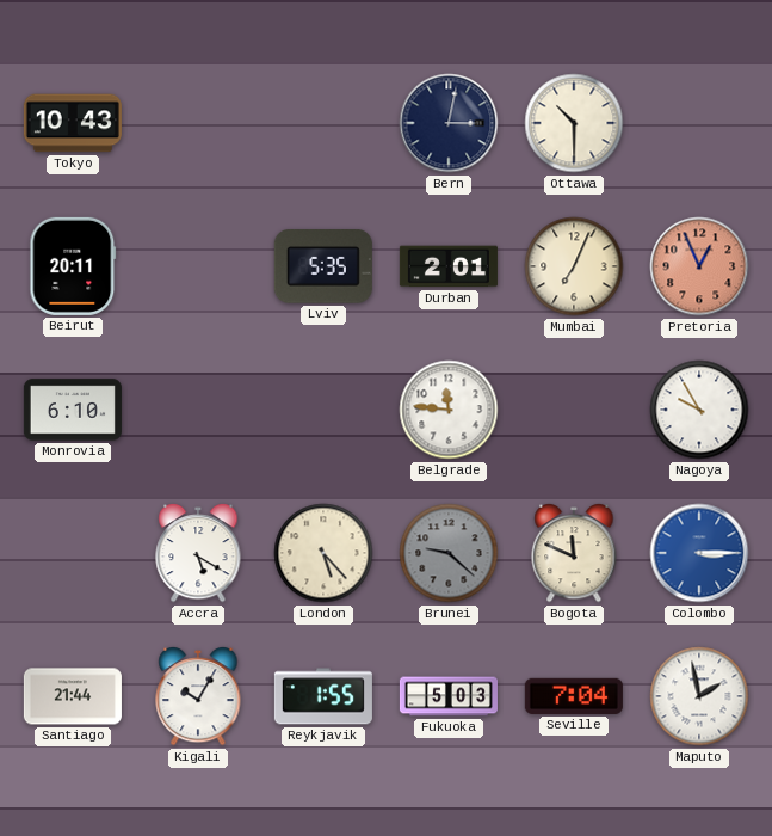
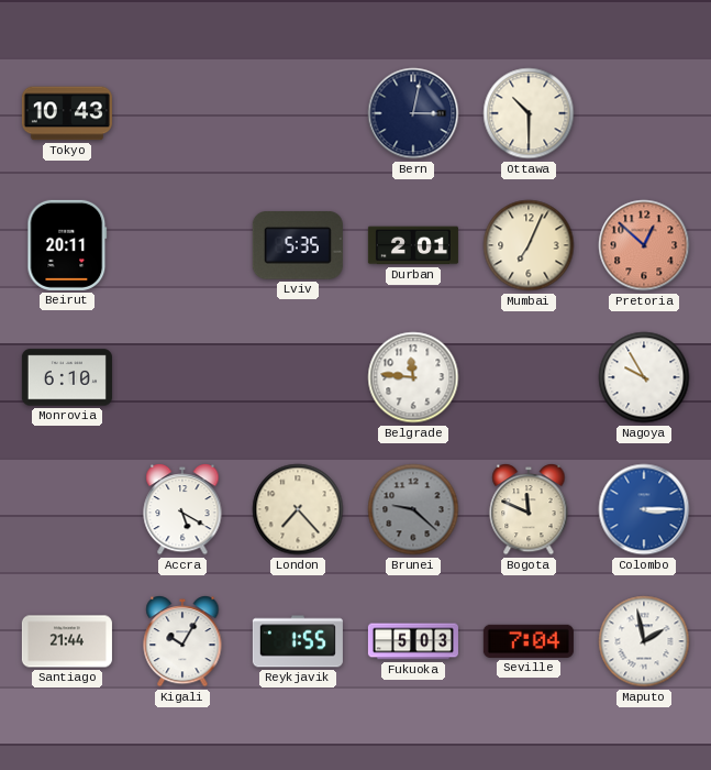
Pretoria: 12:56 -> 12:52
London: 5:23 -> 7:23
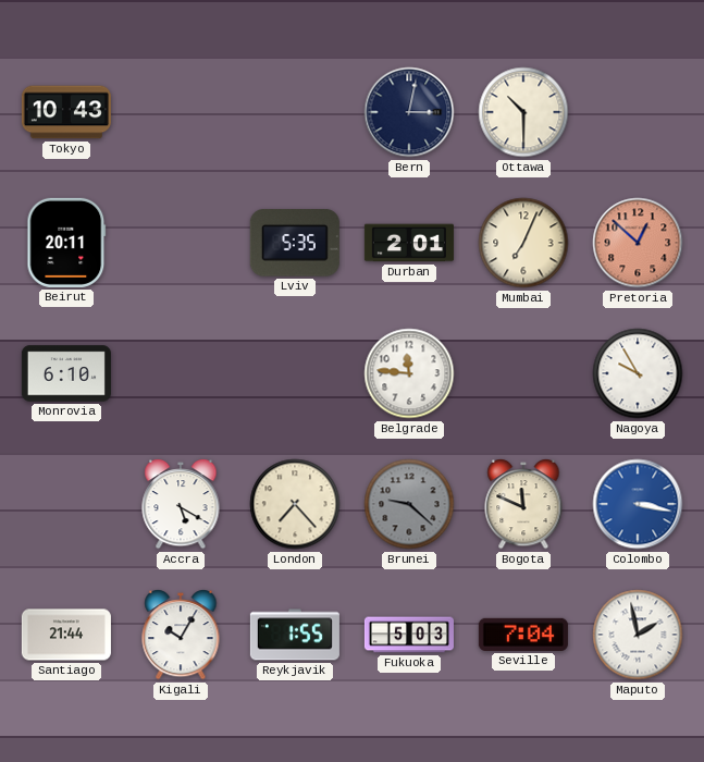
Colombo: 3:15 -> 3:17
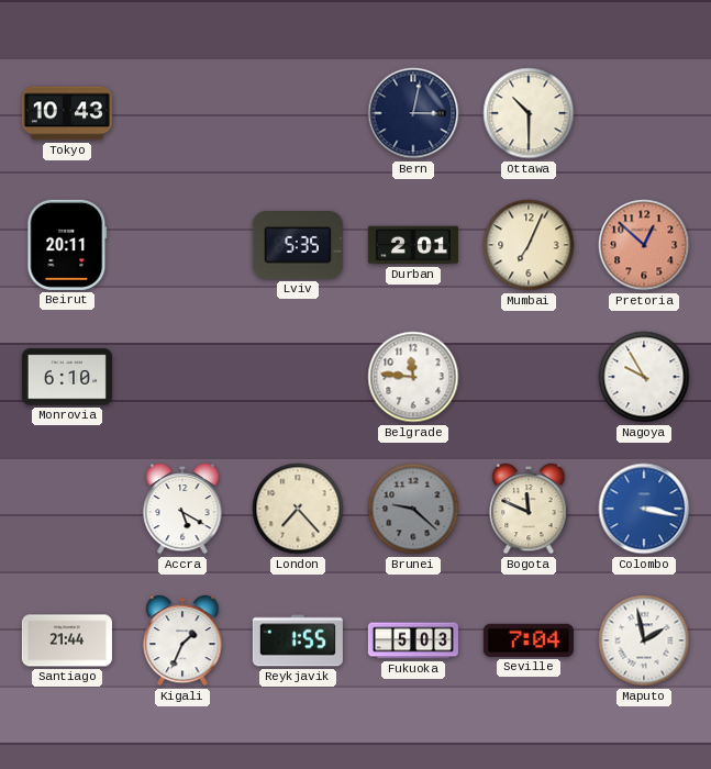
Kigali: 10:05 -> 1:34
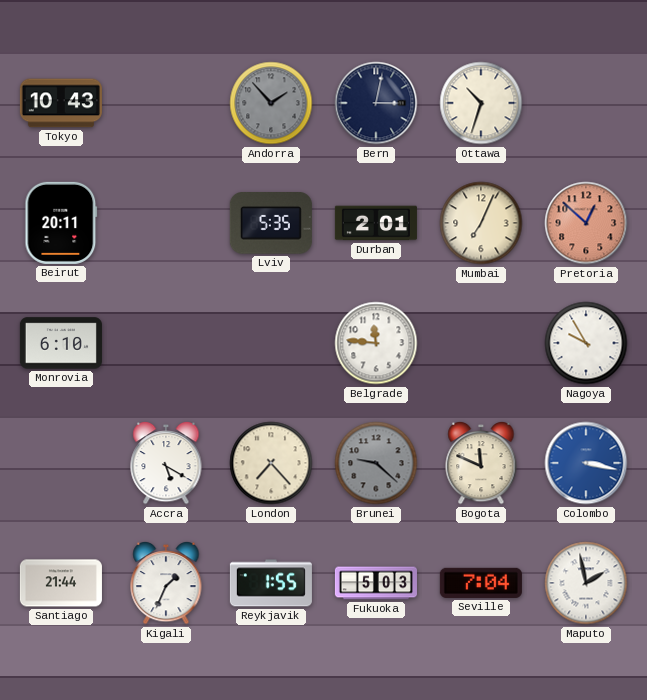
Andorra: none -> 1:53
Ottawa: 10:30 -> 10:33
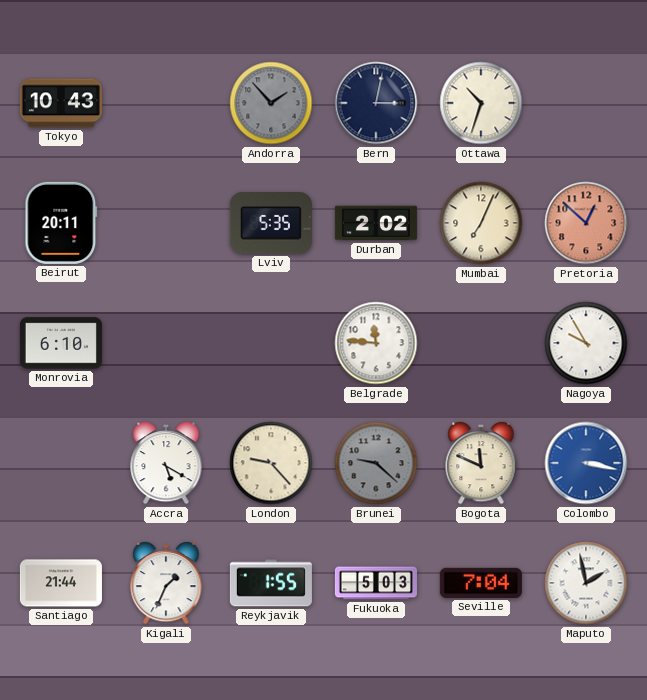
Durban: 2:01 -> 2:02
London: 7:23 -> 9:23
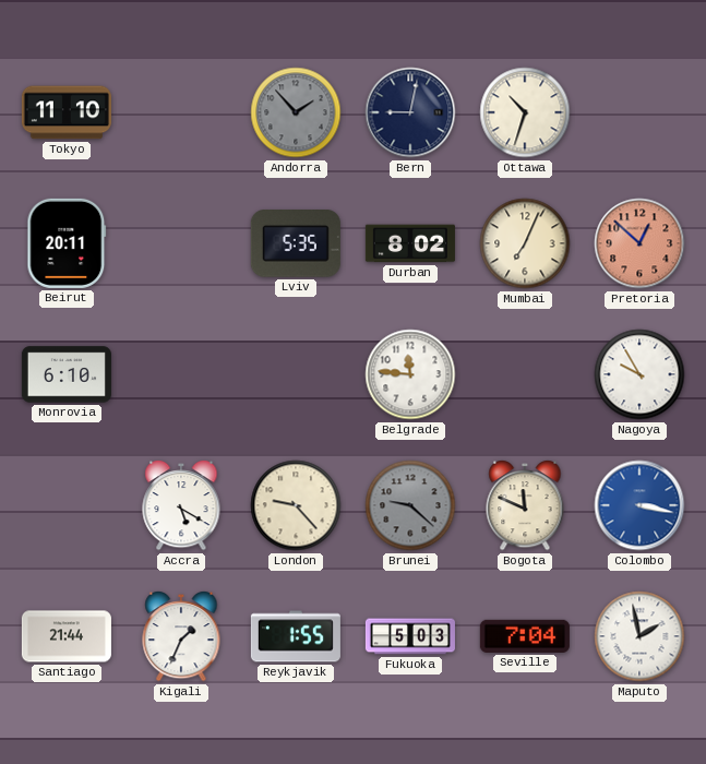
Tokyo: 10:43 -> 11:10
Bern: 3:02 -> 9:02
Durban: 2:02 -> 8:02
